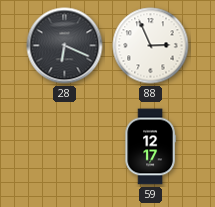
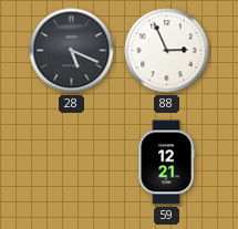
28: 6:19 -> 5:19
59: 12:17 -> 12:21
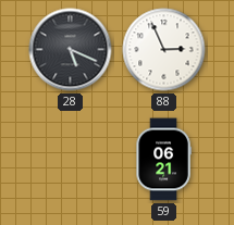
59: 12:21 -> 06:21
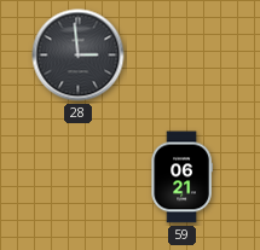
28: 5:19 -> 2:59
88: 2:56 -> none
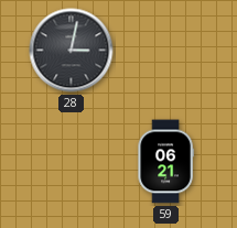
28: 2:59 -> 3:02
